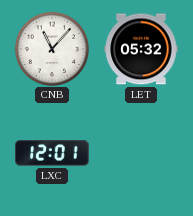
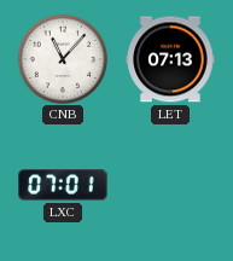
LET: 05:32 -> 07:13
LXC: 12:01 -> 07:01
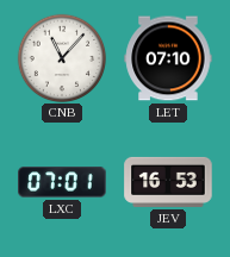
LET: 07:13 -> 07:10
JEV: none -> 16:53
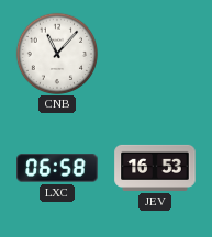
LET: 07:10 -> none
LXC: 07:01 -> 06:58
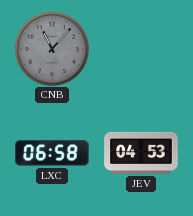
CNB dial: white -> grey
JEV: 16:53 -> 04:53
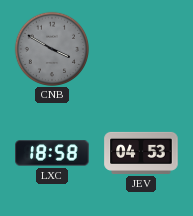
CNB: 11:07 -> 3:50
LXC: 06:58 -> 18:58
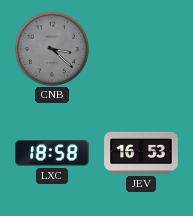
CNB: 3:50 -> 3:22
JEV: 04:53 -> 16:53
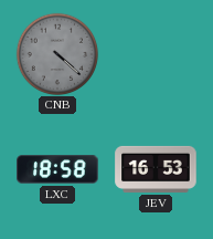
CNB: 3:22 -> 4:22
